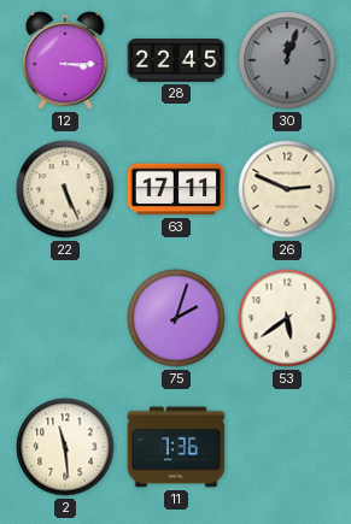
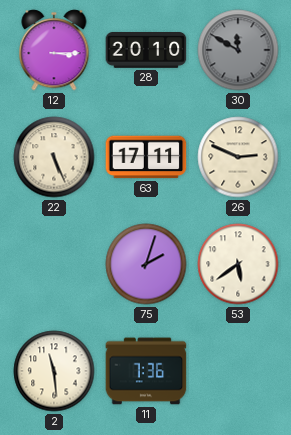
28: 22:45 -> 20:10
30: 12:03 -> 11:50
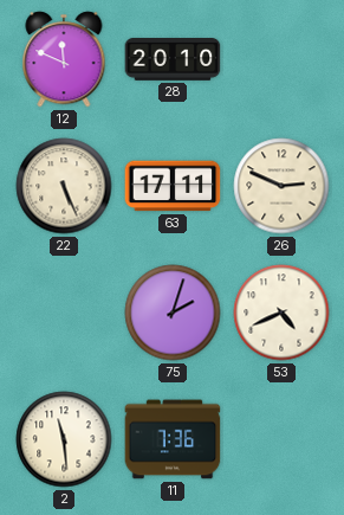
12: 3:15 -> 11:49
30: 11:50 -> none
53: 5:39 -> 4:41
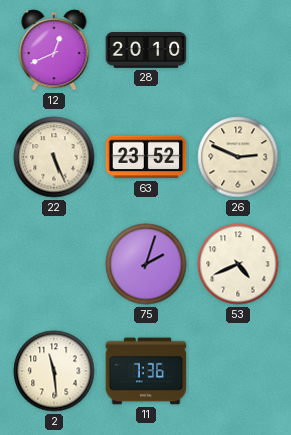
12: 11:49 -> 12:41
63: 17:11 -> 23:52
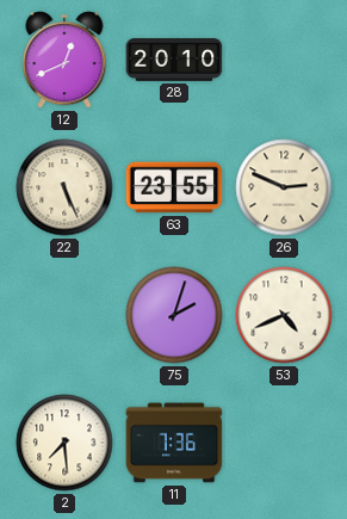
63: 23:52 -> 23:55
2: 11:29 -> 7:29
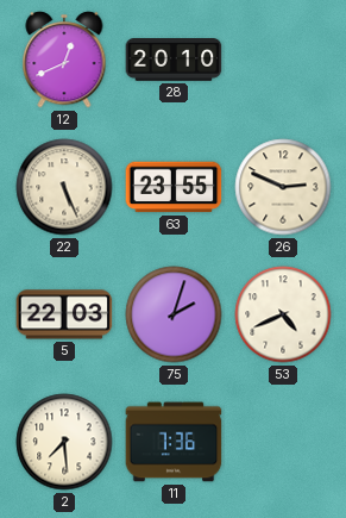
5: none -> 22:03
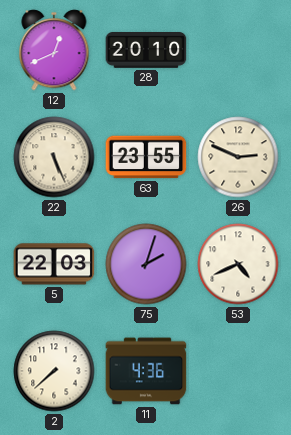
2: 7:29 -> 7:38
11: 7:36 -> 4:36
